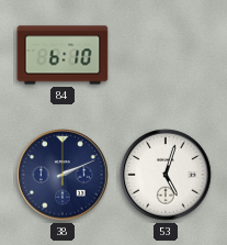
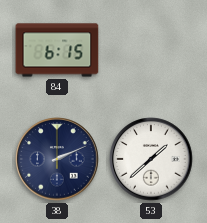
84: 6:10 -> 6:15
53: 5:03 -> 1:38
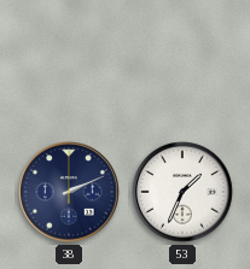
84: 6:15 -> none
53: 1:38 -> 1:34
